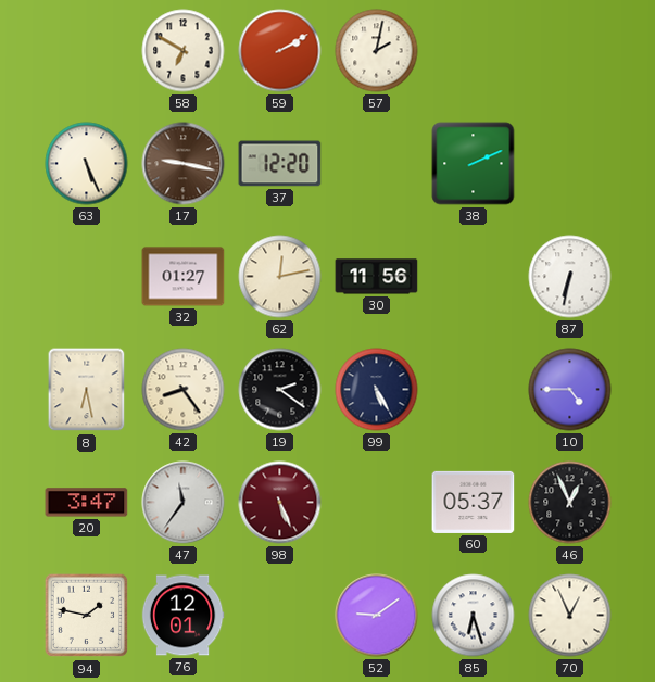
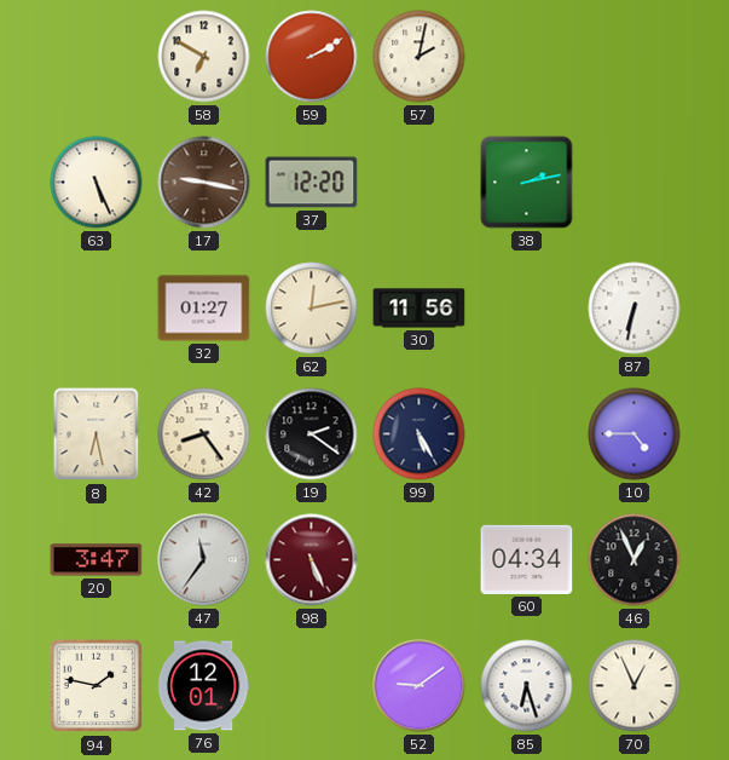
38: 2:11 -> 2:13
60: 05:37 -> 04:34
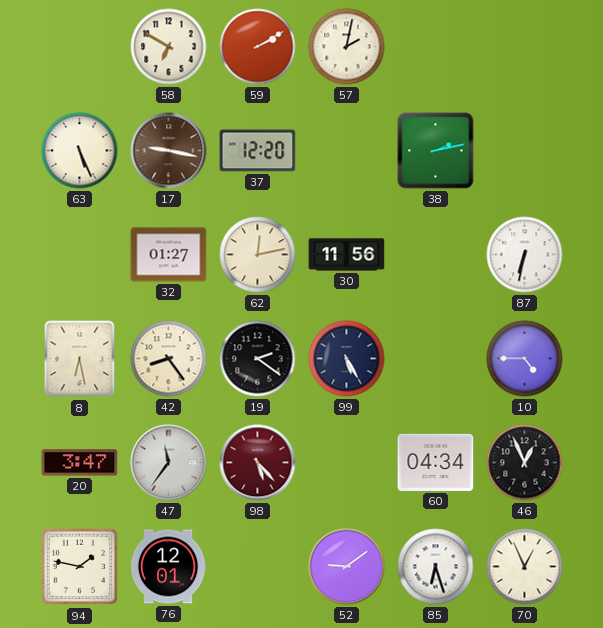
98: 5:26 -> 5:23
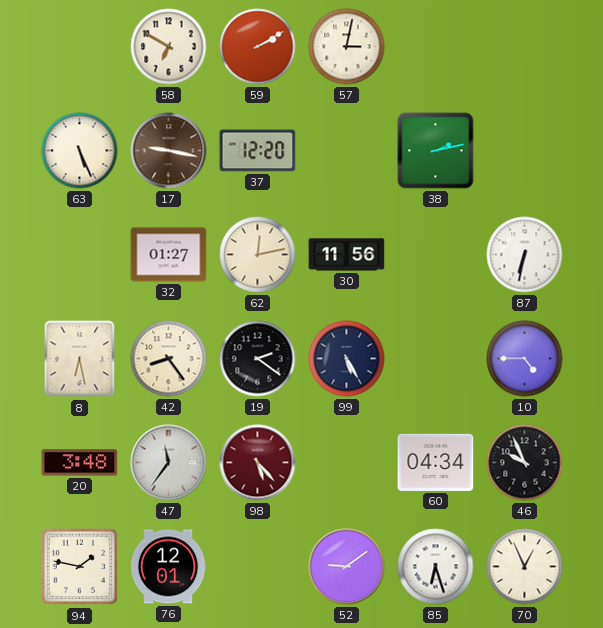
57: 2:02 -> 3:02
20: 3:47 -> 3:48
46: 12:56 -> 9:56
